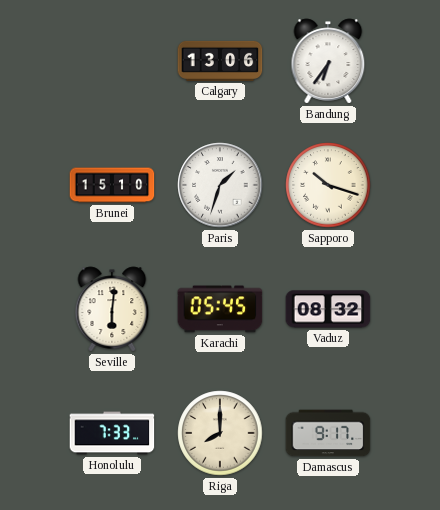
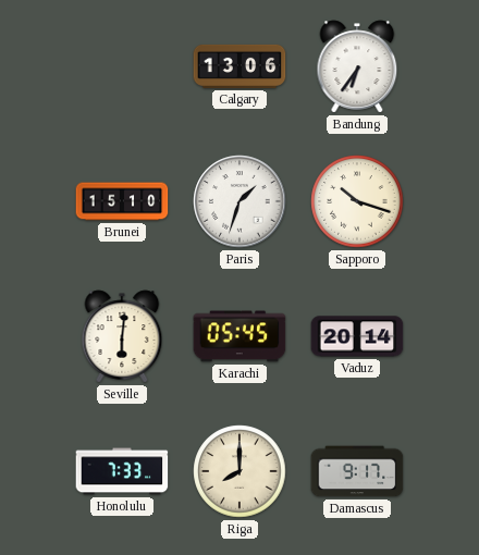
Vaduz: 08:32 -> 20:14
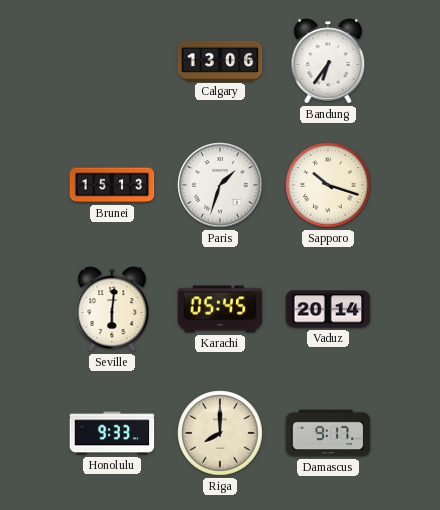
Brunei: 15:10 -> 15:13
Honolulu: 7:33 -> 9:33
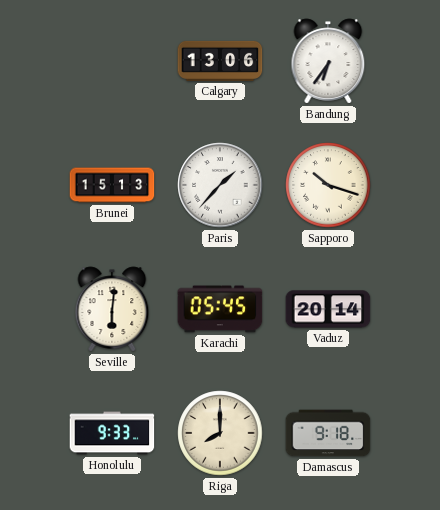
Paris: 1:33 -> 1:37
Damascus: 9:17 -> 9:18
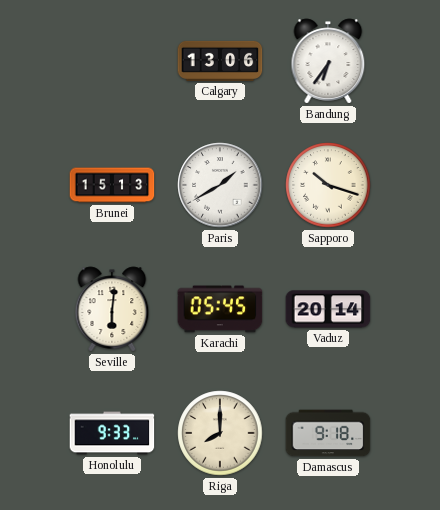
Paris: 1:37 -> 1:40
